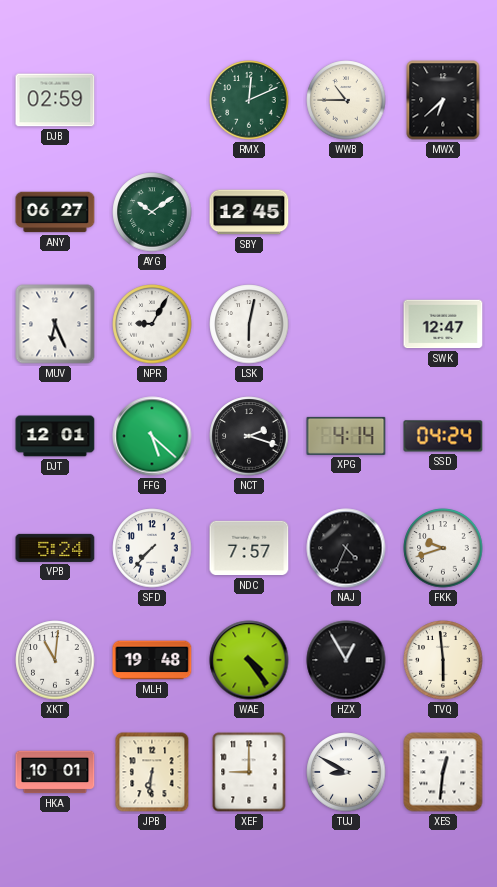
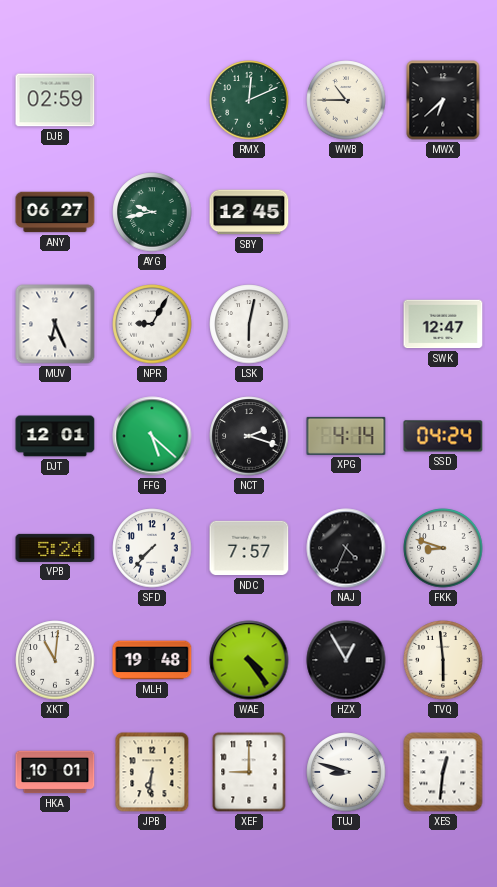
AYG: 10:09 -> 9:43
FKK: 9:42 -> 8:48
TUJ: 8:50 -> 8:48
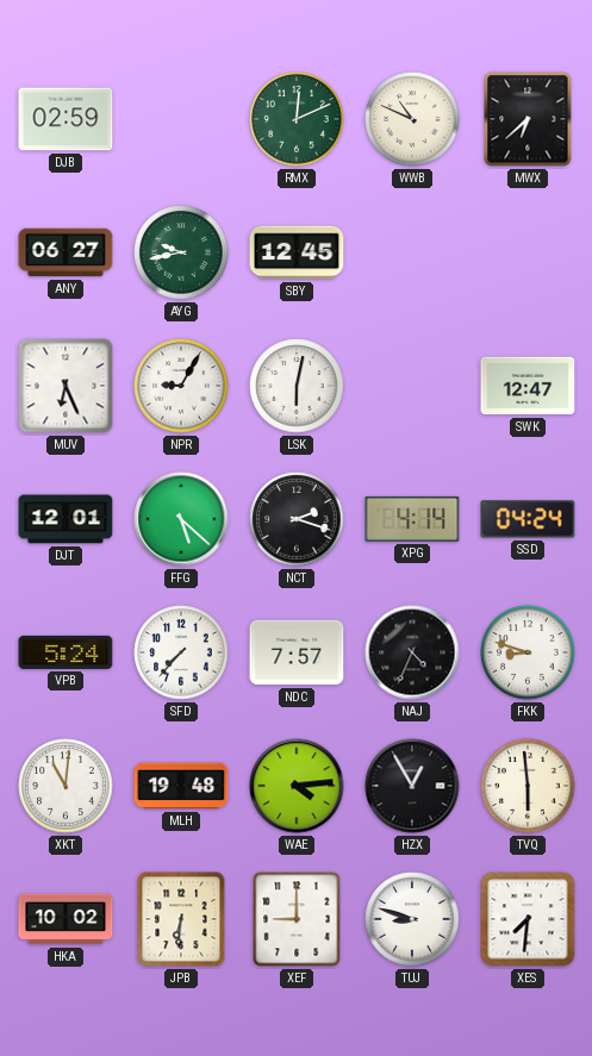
WWB: 10:45 -> 10:49
WAE: 4:24 -> 4:14
HKA: 10:01 -> 10:02
XES: 12:31 -> 7:31
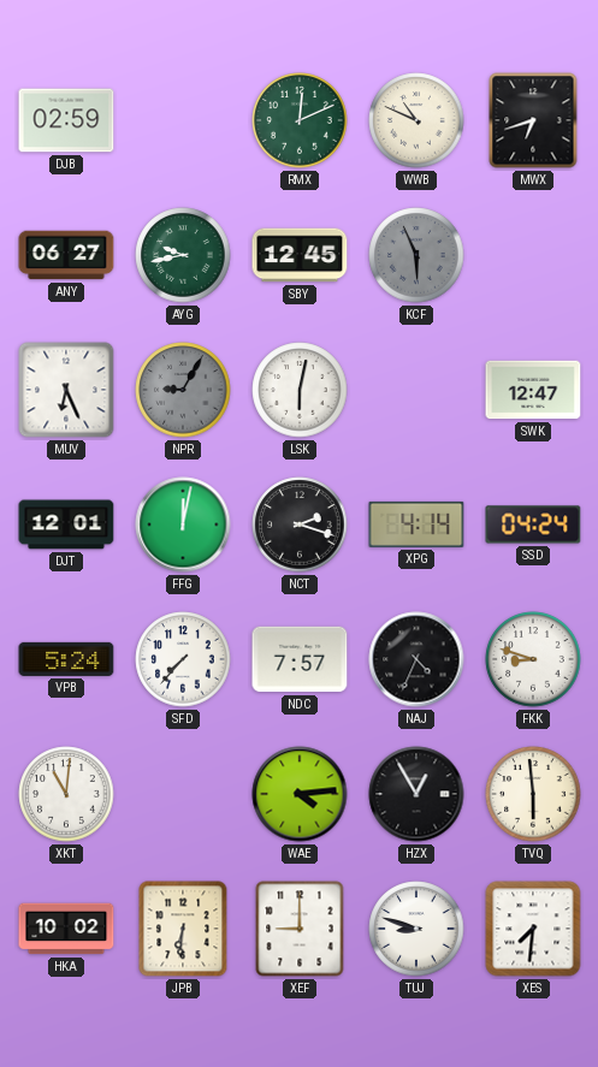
MWX: 6:38 -> 6:42
KCF: none -> 5:56
NPR dial: white -> grey
FFG: 5:22 -> 12:02
MLH: 19:48 -> none
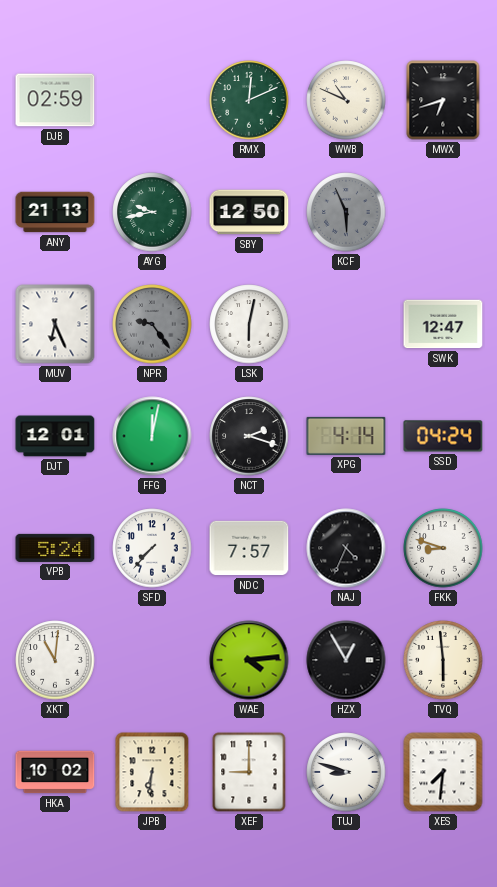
ANY: 06:27 -> 21:13
SBY: 12:45 -> 12:50
NPR: 9:05 -> 9:24
